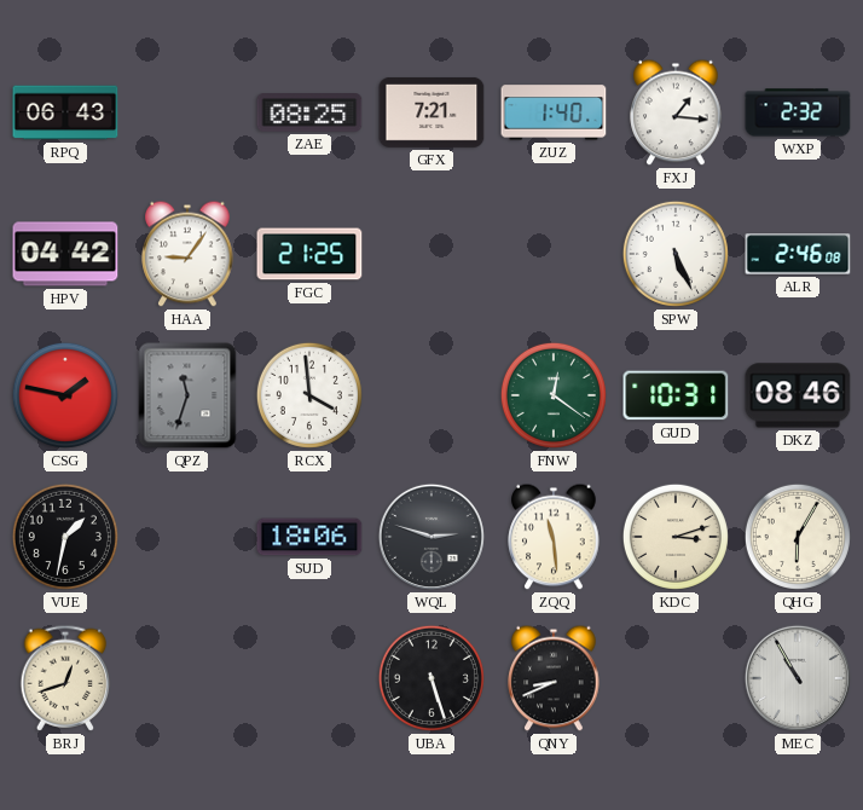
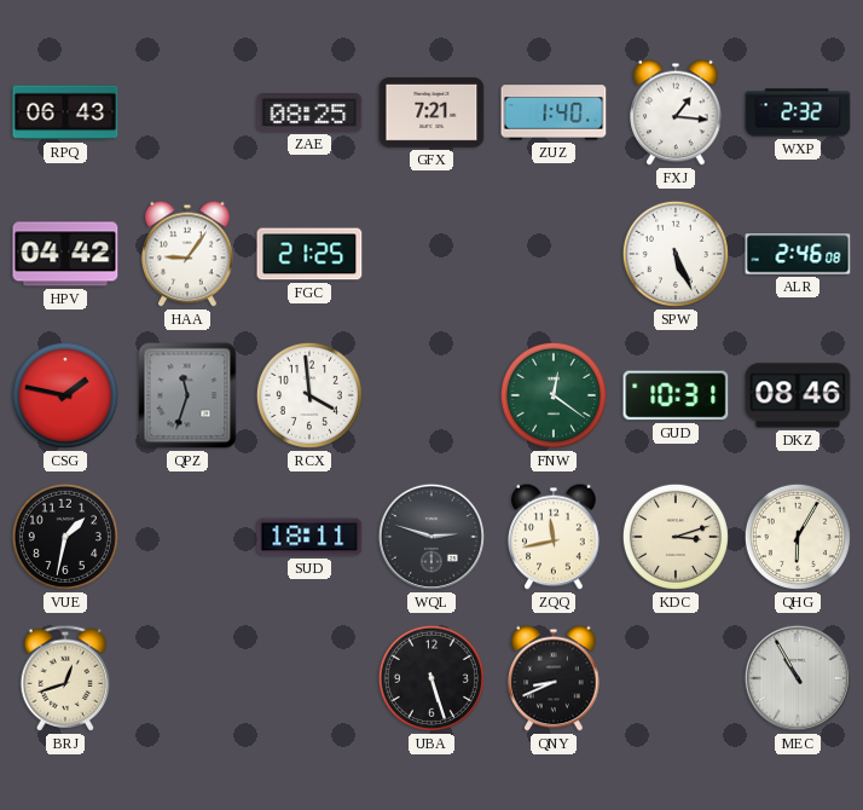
SUD: 18:06 -> 18:11
ZQQ: 11:29 -> 11:43
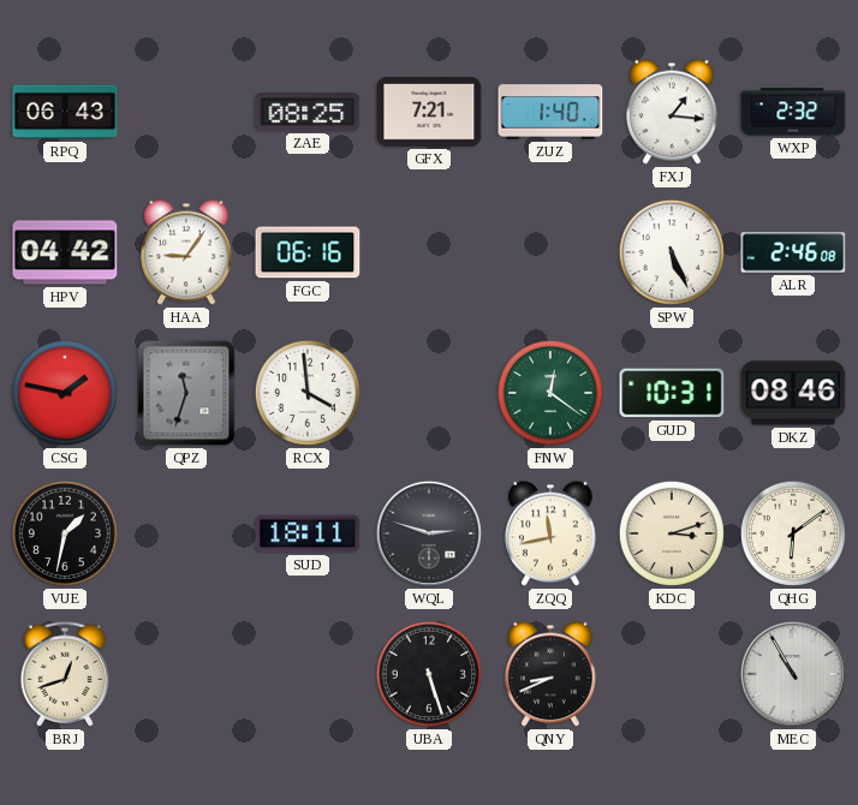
FGC: 21:25 -> 06:16
QHG: 6:05 -> 6:09
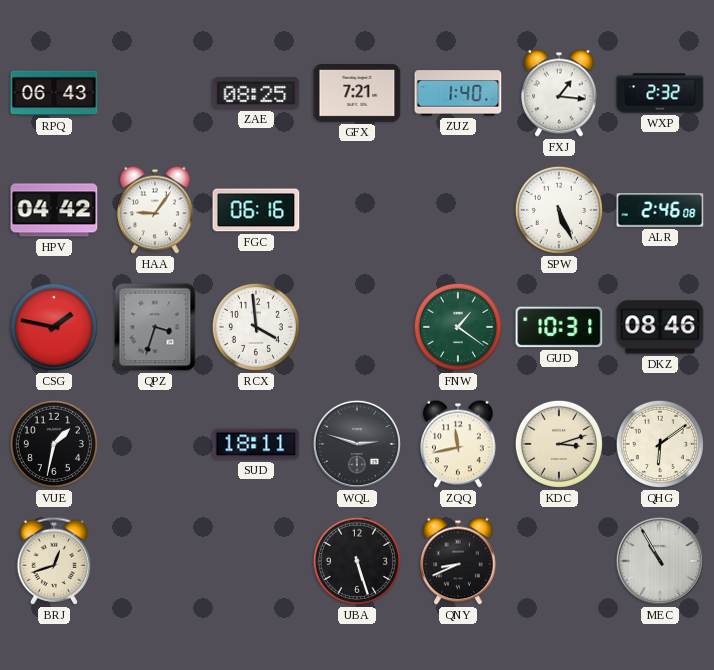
QPZ: 11:33 -> 3:33
FNW: 12:21 -> 1:21
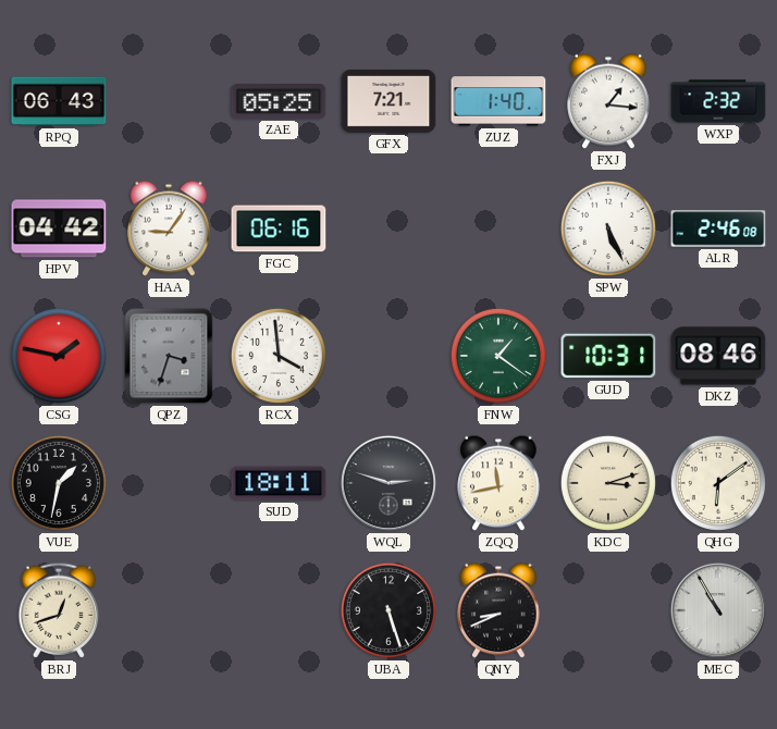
ZAE: 08:25 -> 05:25
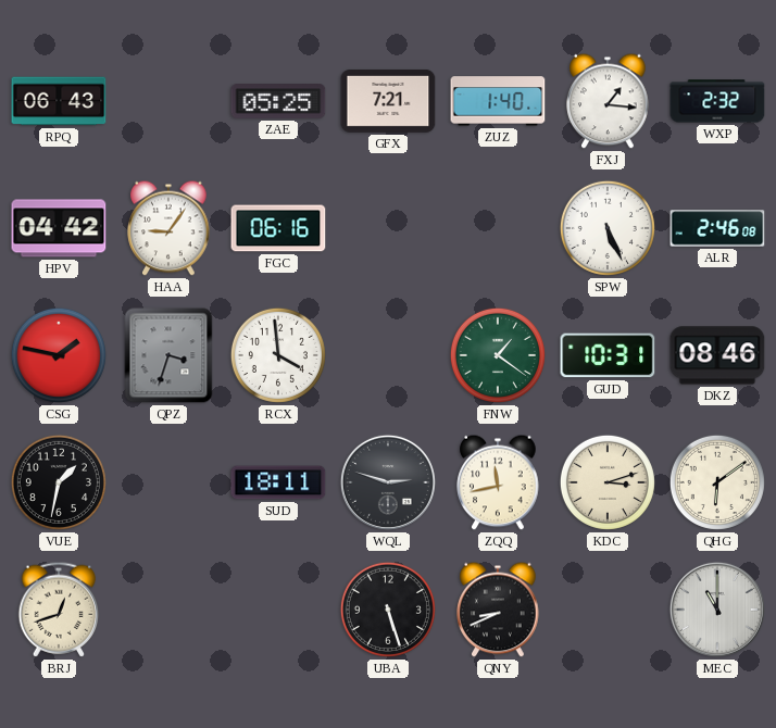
MEC: 10:55 -> 11:00
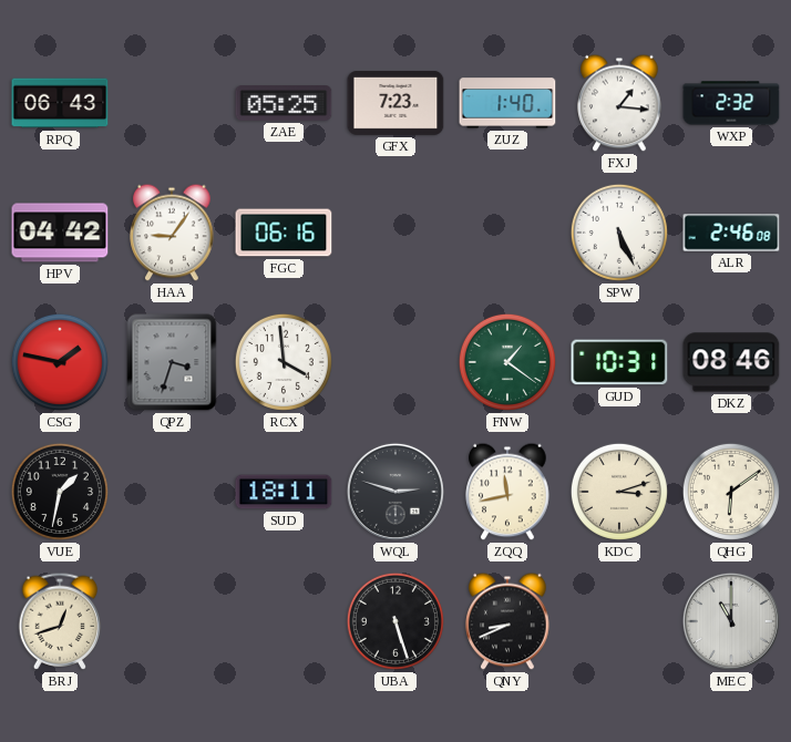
GFX: 7:21 -> 7:23
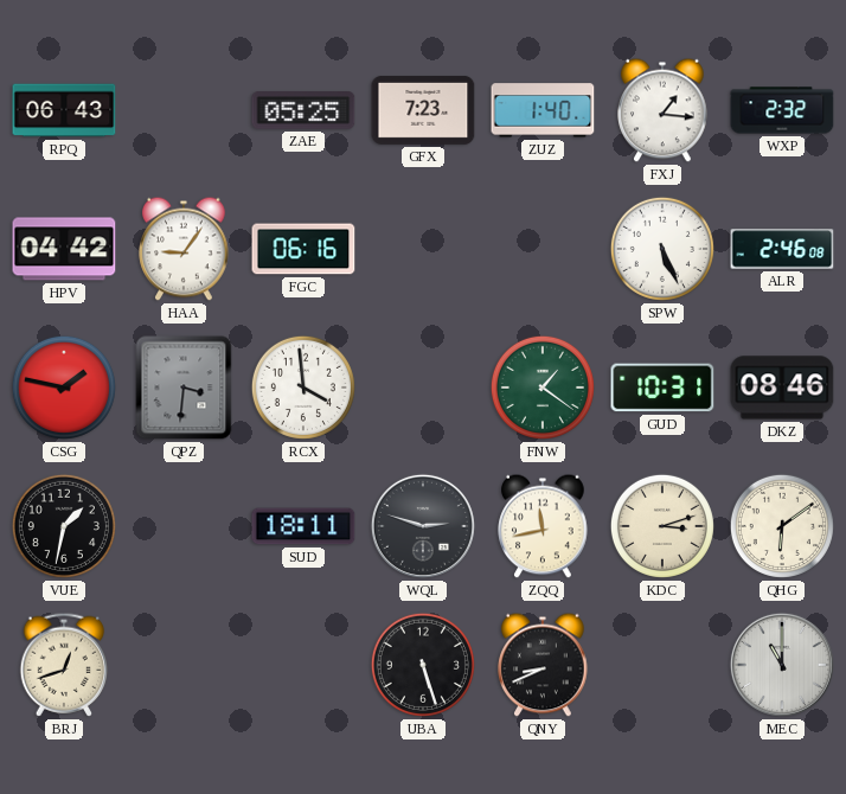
QPZ: 3:33 -> 3:31
